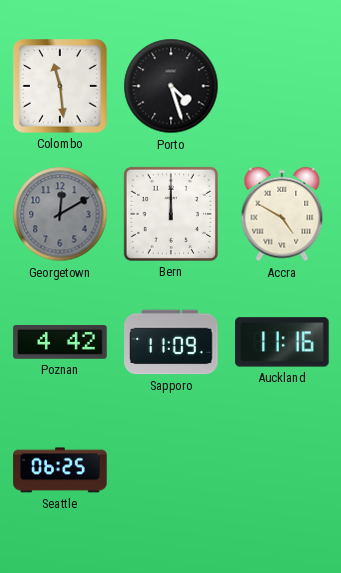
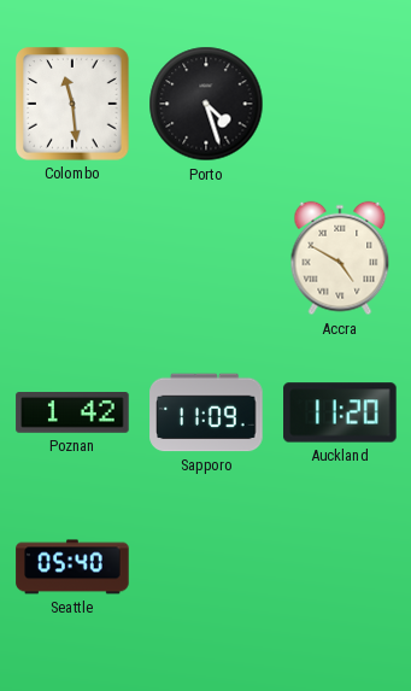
Georgetown: 12:10 -> none
Bern: 12:00 -> none
Poznan: 4:42 -> 1:42
Auckland: 11:16 -> 11:20
Seattle: 06:25 -> 05:40
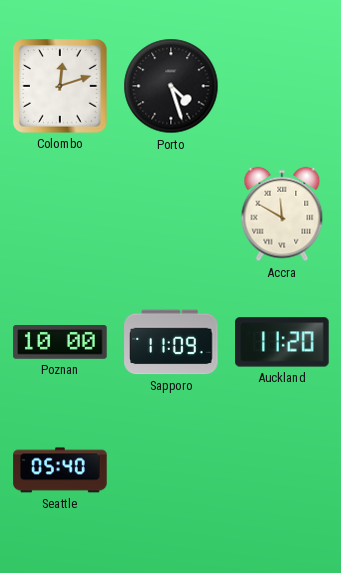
Colombo: 11:29 -> 12:12
Accra: 4:50 -> 11:50
Poznan: 1:42 -> 10:00
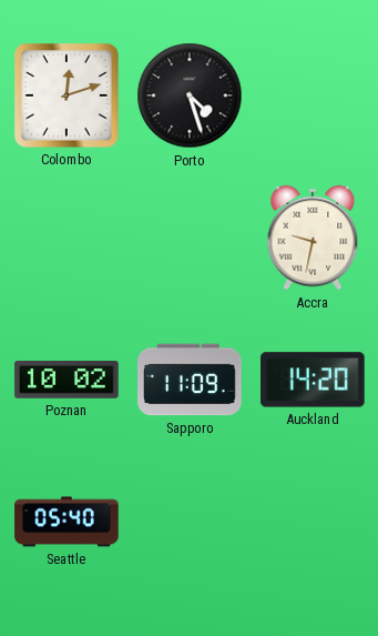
Accra: 11:50 -> 9:32
Poznan: 10:00 -> 10:02
Auckland: 11:20 -> 14:20
